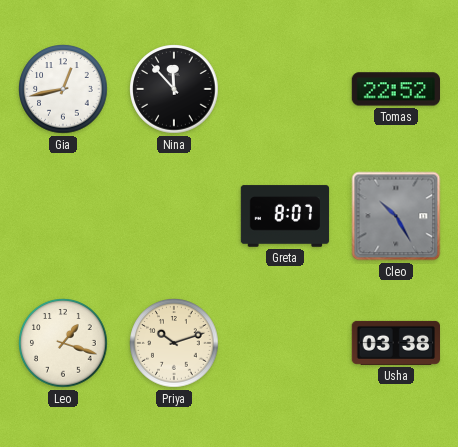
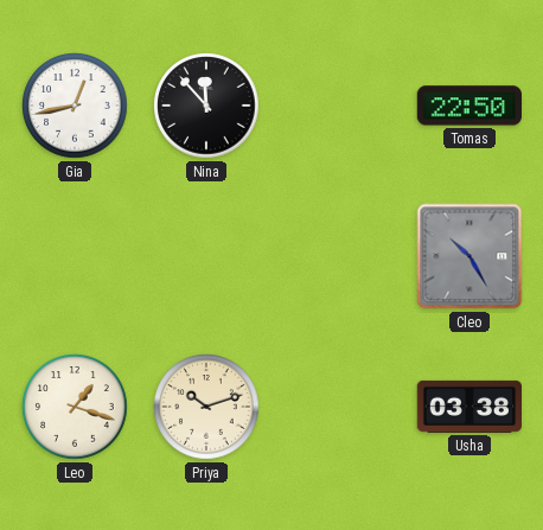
Tomas: 22:52 -> 22:50
Greta: 8:07 -> none
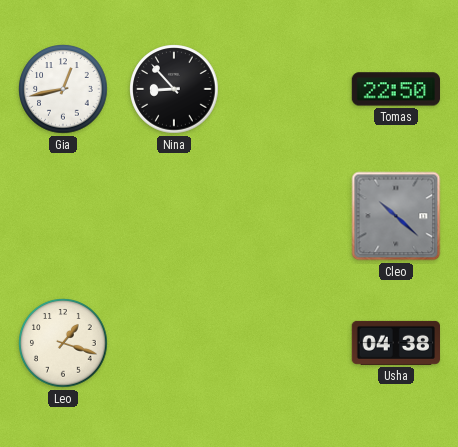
Nina: 11:53 -> 8:53
Cleo: 10:25 -> 10:22
Priya: 10:12 -> none
Usha: 03:38 -> 04:38
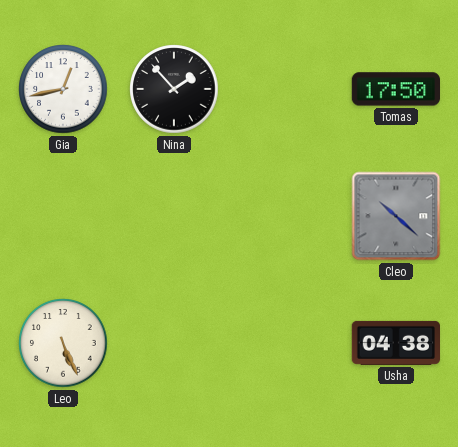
Nina: 8:53 -> 1:53
Tomas: 22:50 -> 17:50
Leo: 1:18 -> 5:26
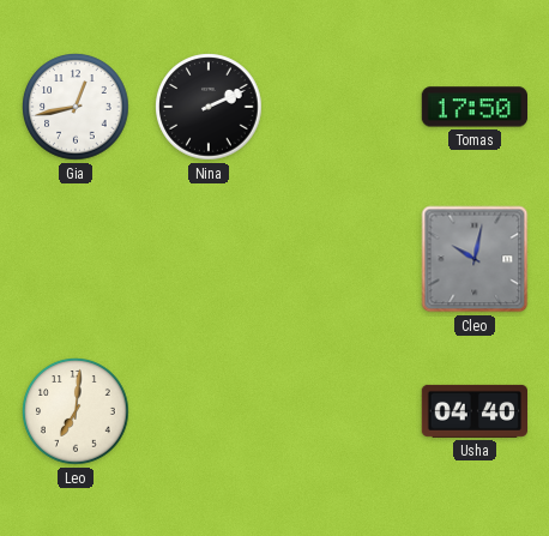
Nina: 1:53 -> 2:11
Cleo: 10:22 -> 10:02
Leo: 5:26 -> 7:01
Usha: 04:38 -> 04:40
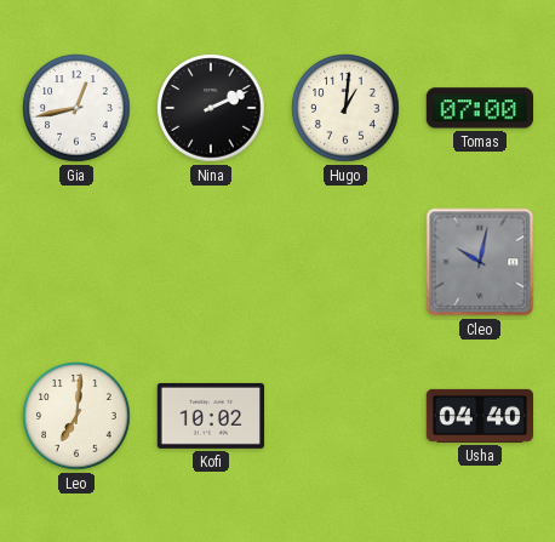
Hugo: none -> 1:01
Tomas: 17:50 -> 07:00
Kofi: none -> 10:02
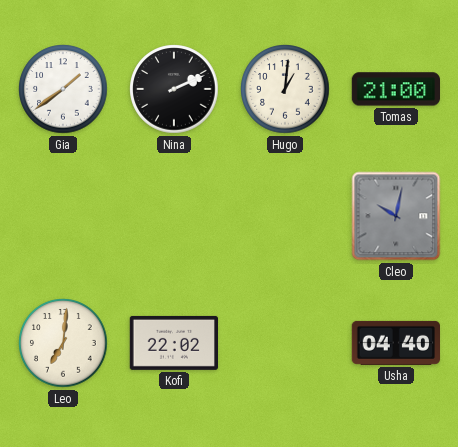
Gia: 12:43 -> 1:39
Tomas: 07:00 -> 21:00
Kofi: 10:02 -> 22:02
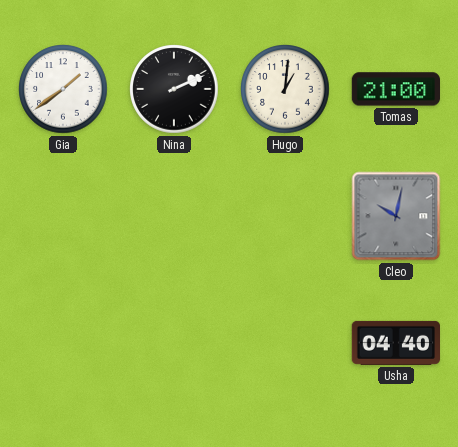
Leo: 7:01 -> none
Kofi: 22:02 -> none
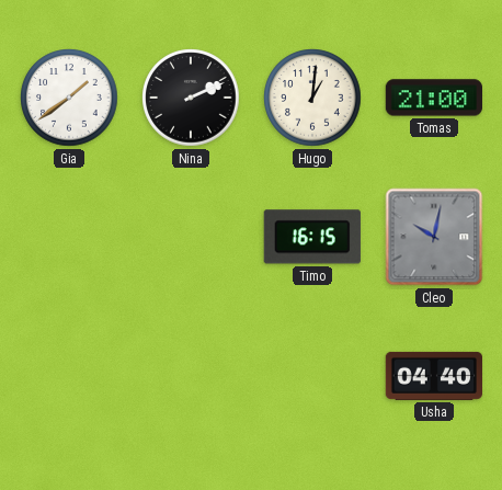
Timo: none -> 16:15
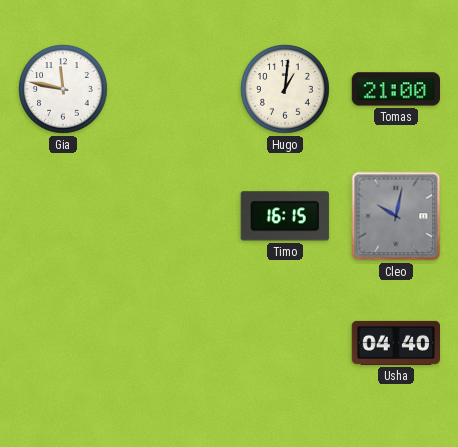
Gia: 1:39 -> 11:47
Nina: 2:11 -> none
